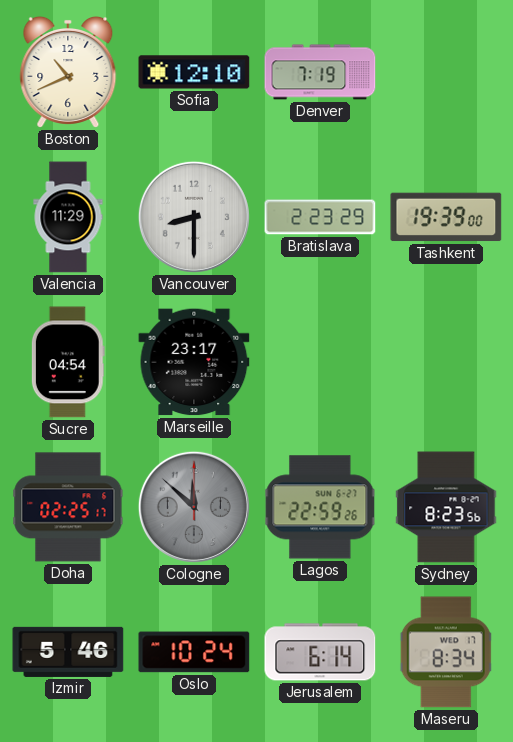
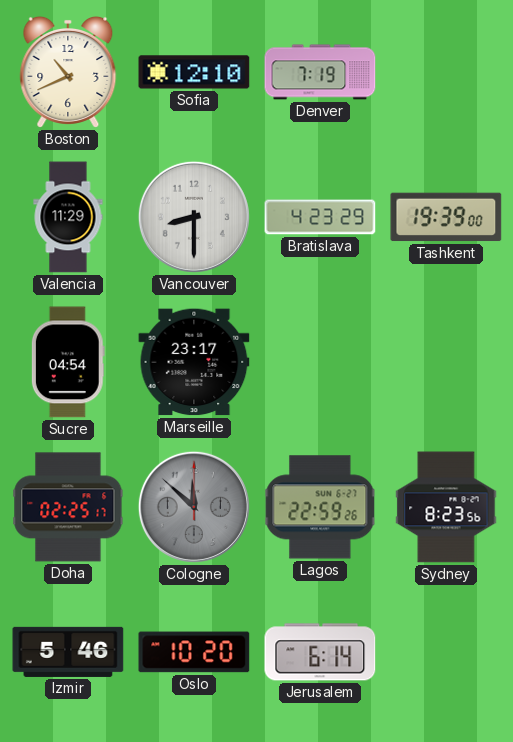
Bratislava: 2:23 -> 4:23
Oslo: 10:24 -> 10:20
Maseru: 8:34 -> none
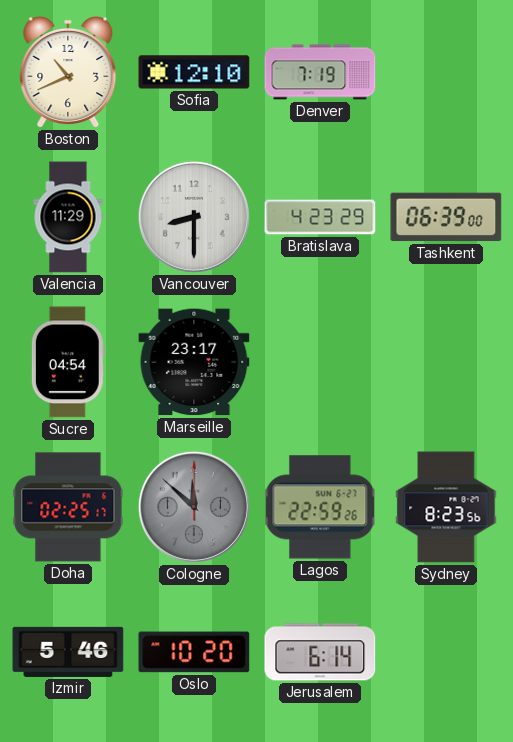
Tashkent: 19:39 -> 06:39
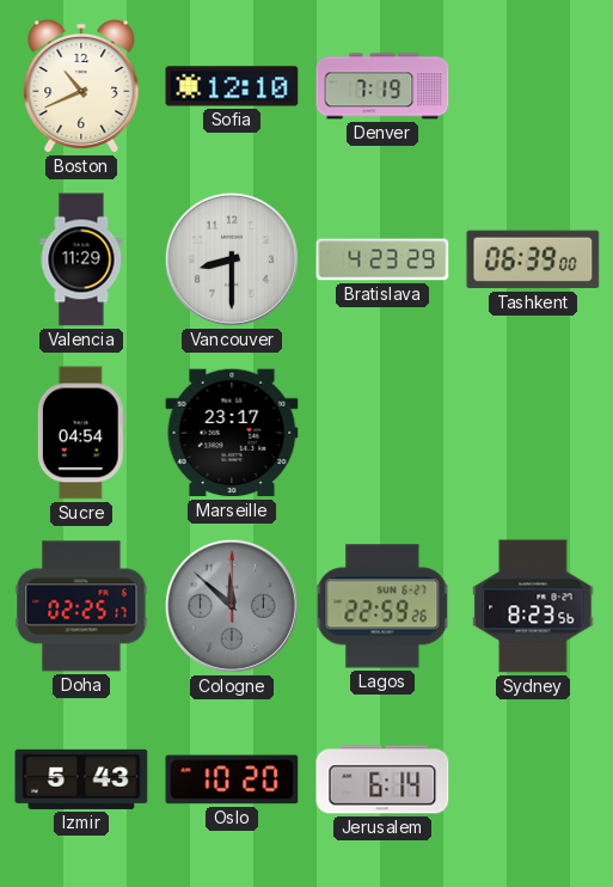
Izmir: 5:46 -> 5:43
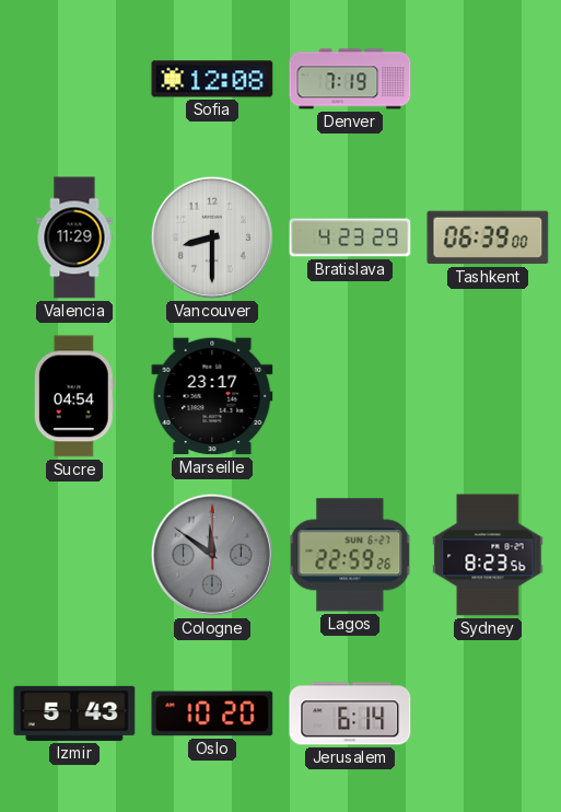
Boston: 10:41 -> none
Sofia: 12:10 -> 12:08
Doha: 02:25 -> none
Cologne: 11:52 -> 11:51
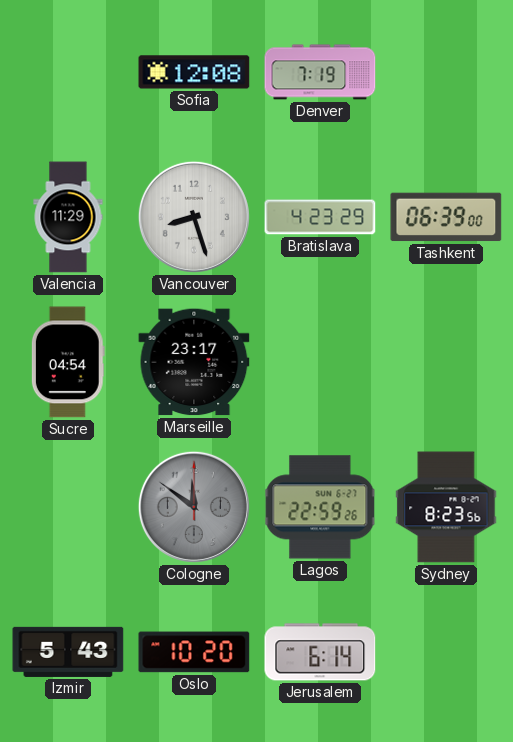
Vancouver: 8:30 -> 8:27
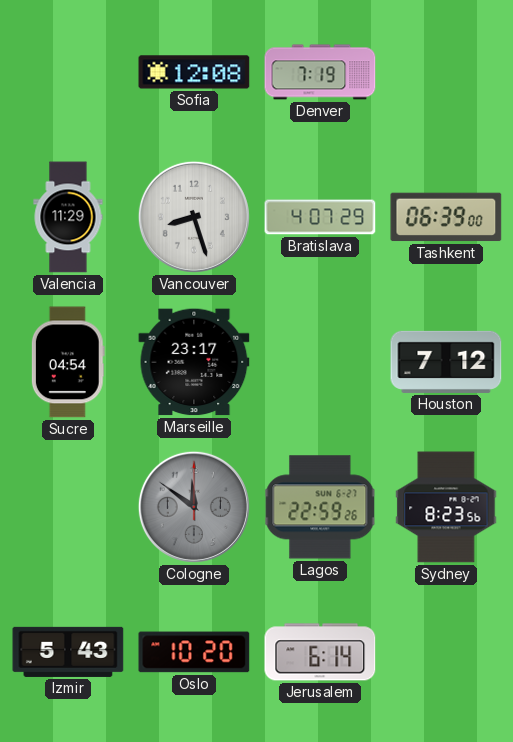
Bratislava: 4:23 -> 4:07
Houston: none -> 7:12
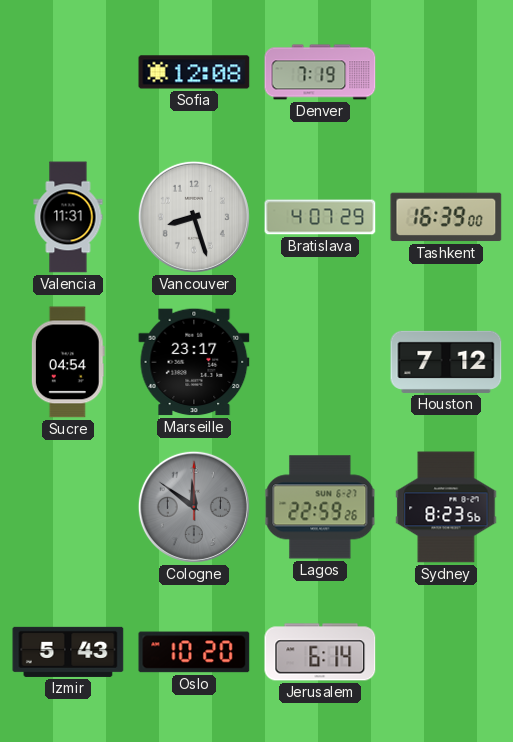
Valencia: 11:29 -> 11:31
Tashkent: 06:39 -> 16:39
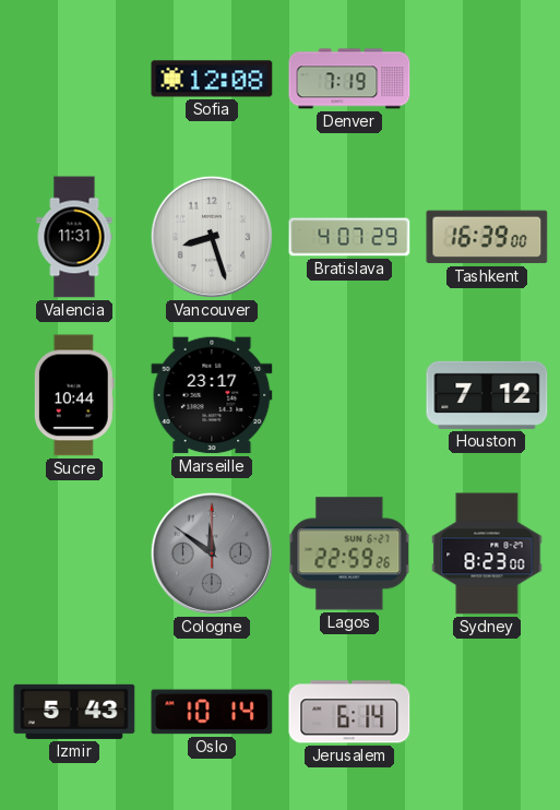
Sucre: 04:54 -> 10:44
Sydney: 8:23:56 -> 8:23:00
Oslo: 10:20 -> 10:14
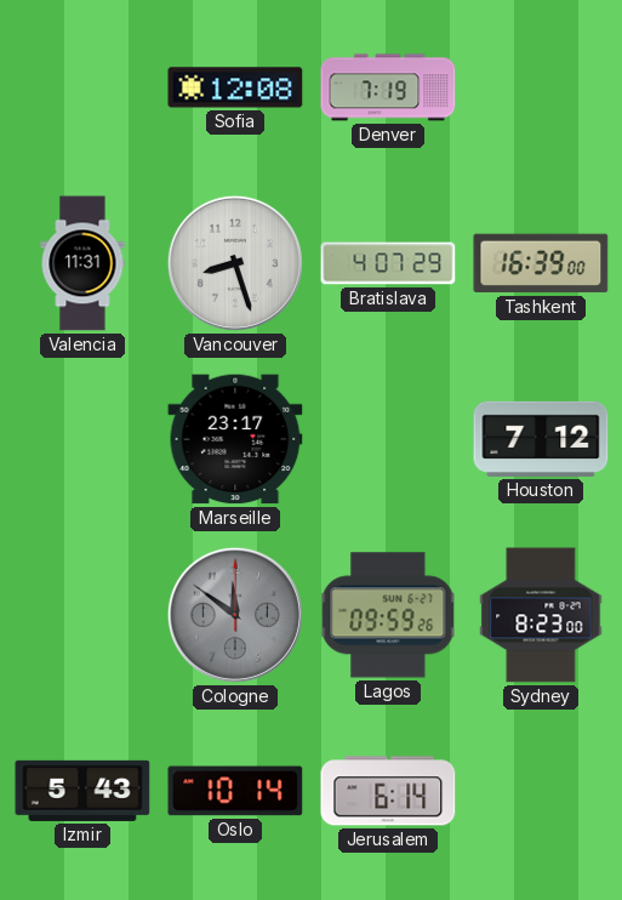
Sucre: 10:44 -> none
Lagos: 22:59 -> 09:59
